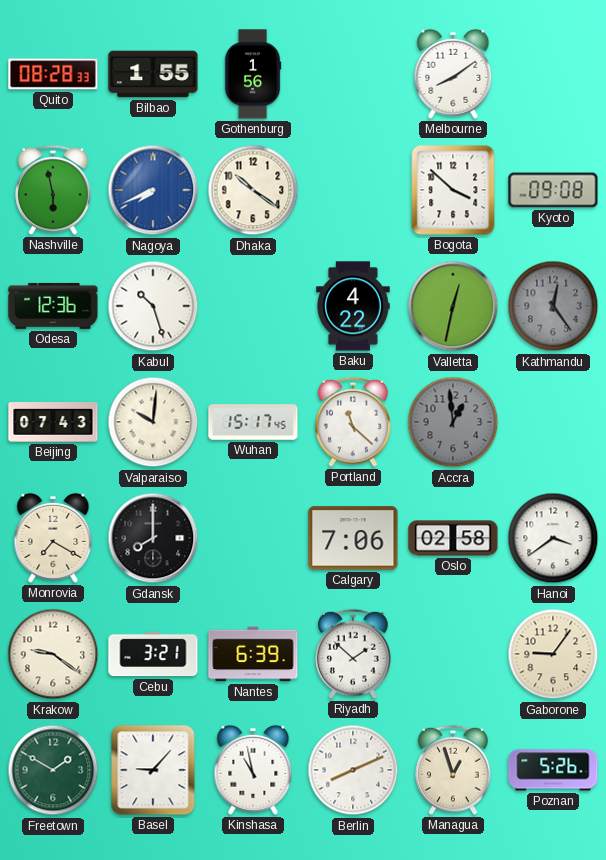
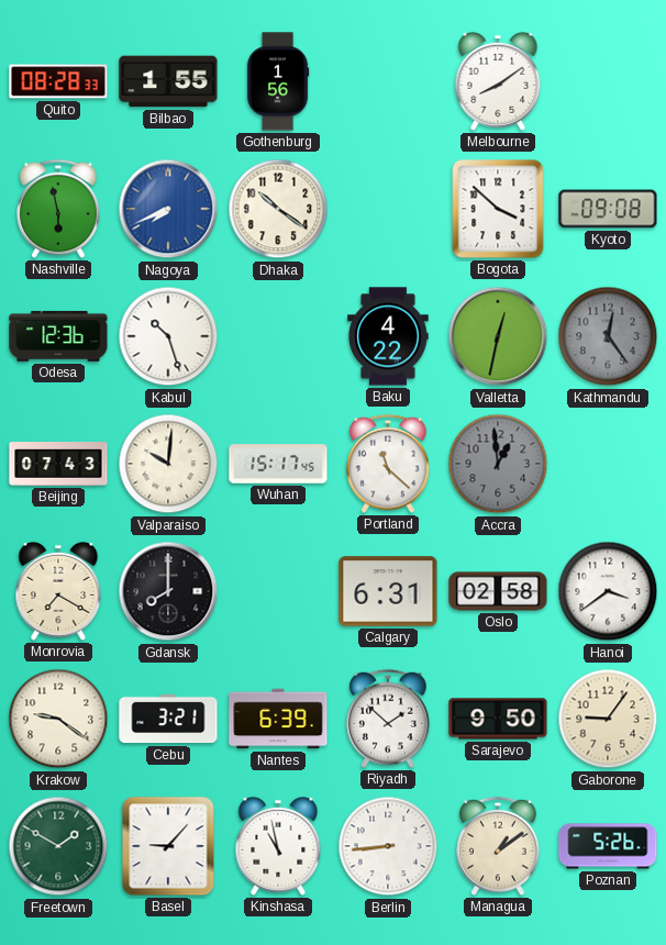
Calgary: 7:06 -> 6:31
Sarajevo: none -> 9:50
Berlin: 8:11 -> 8:44
Managua: 12:57 -> 1:09
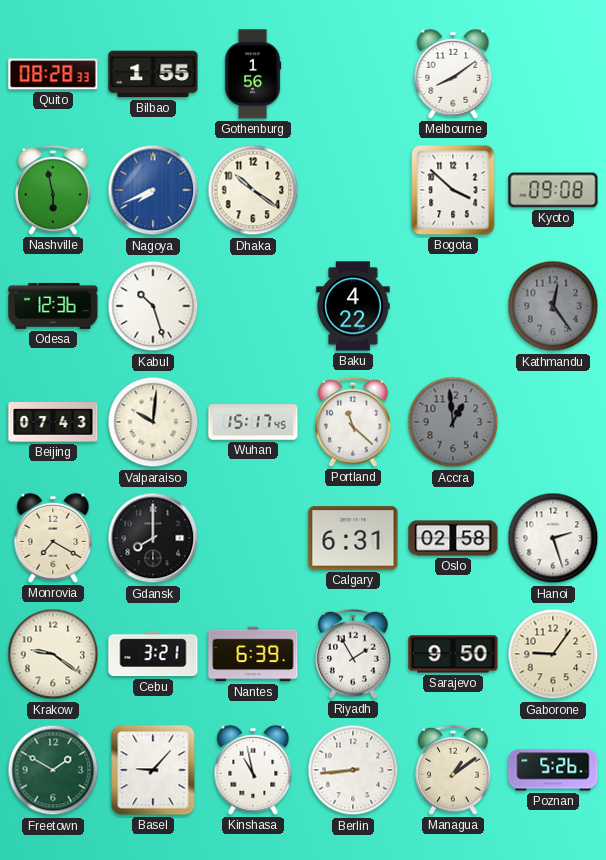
Valletta: 12:32 -> none
Hanoi: 3:39 -> 2:27
Riyadh: 1:52 -> 1:55
